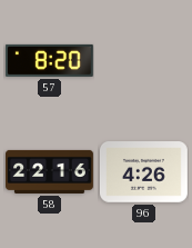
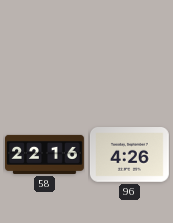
57: 8:20 -> none
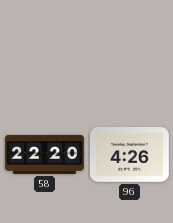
58: 22:16 -> 22:20
